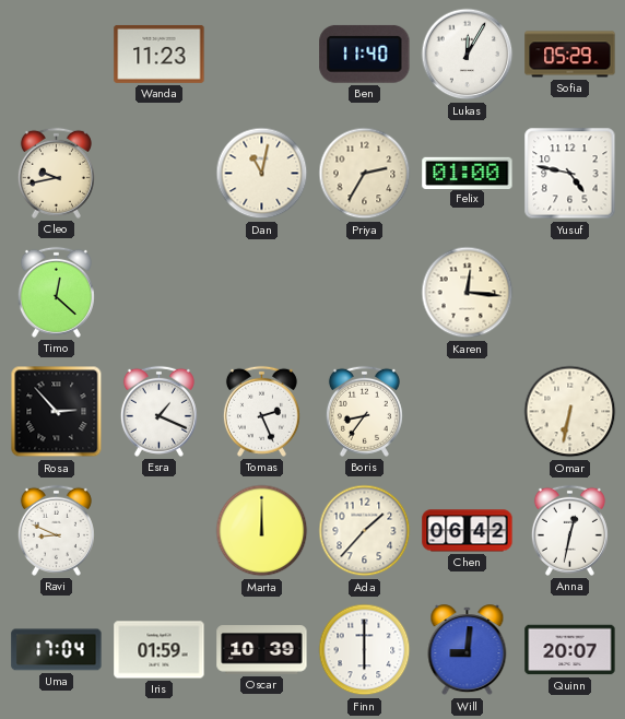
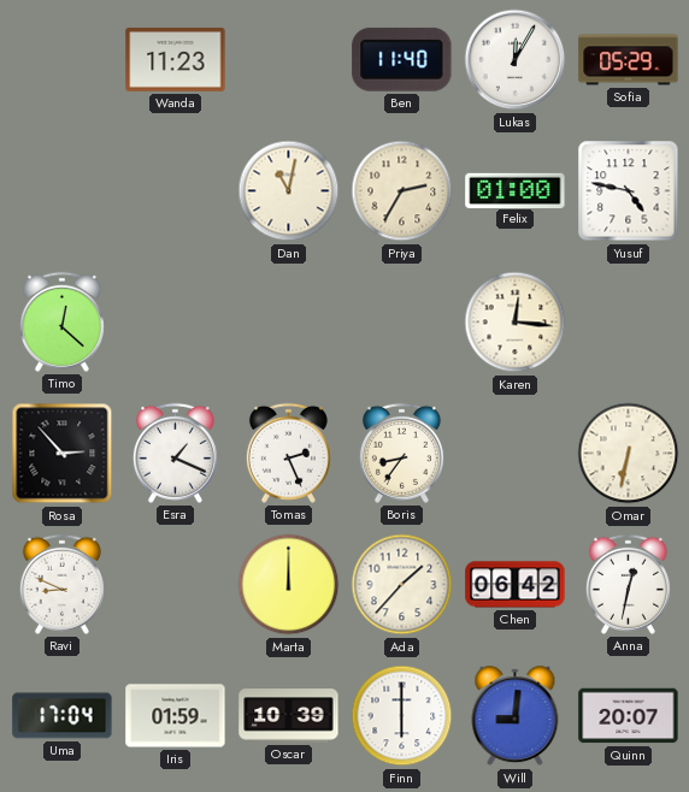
Cleo: 9:43 -> none
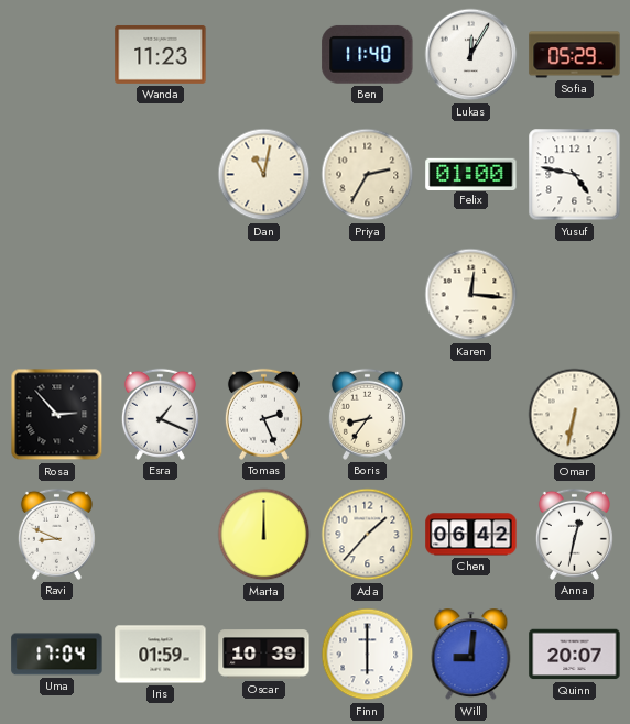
Timo: 12:22 -> none
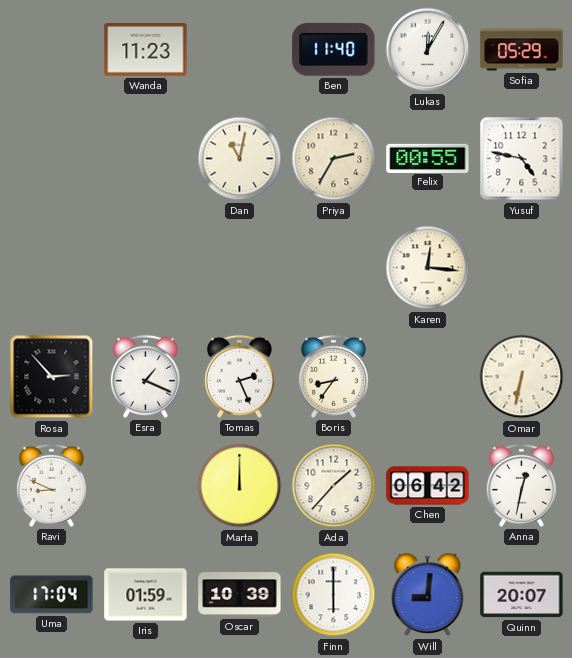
Felix: 01:00 -> 00:55
